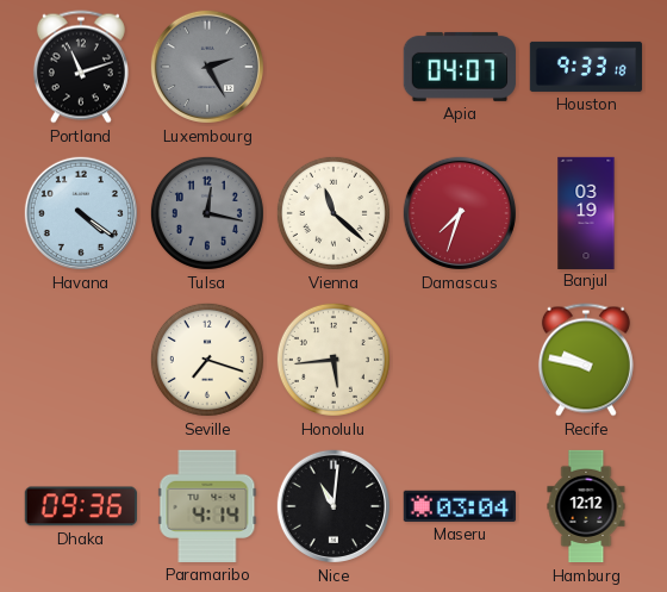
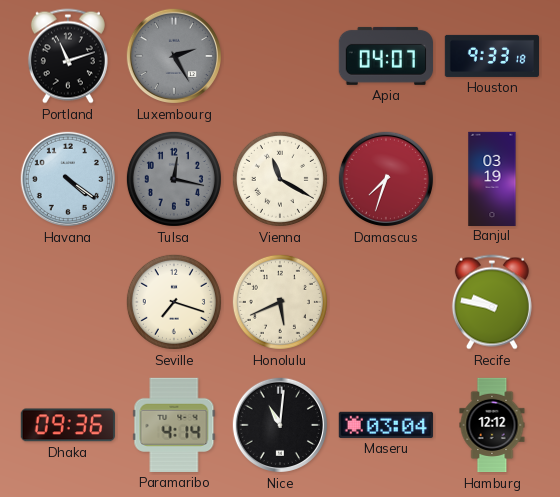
Vienna: 11:22 -> 11:20
Honolulu: 5:44 -> 5:41
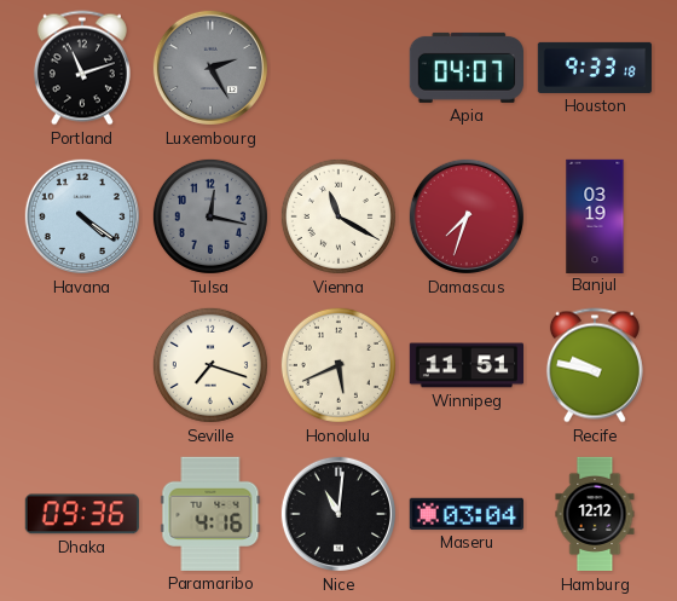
Winnipeg: none -> 11:51
Paramaribo: 4:14 -> 4:16
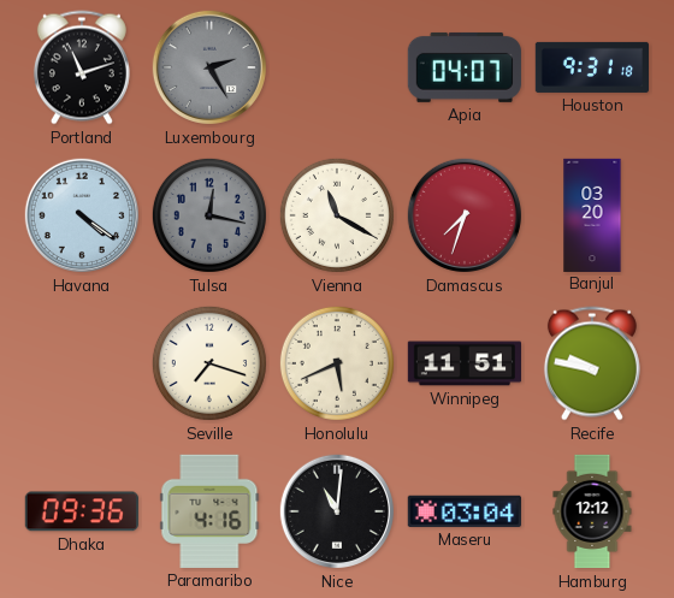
Houston: 9:33 -> 9:31
Banjul: 03:19 -> 03:20
